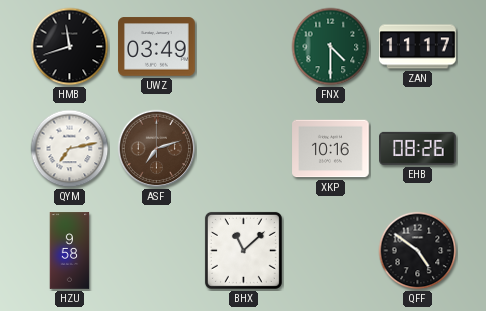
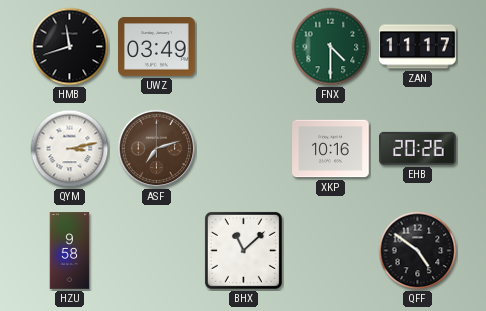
QYM: 7:13 -> 3:13
EHB: 08:26 -> 20:26
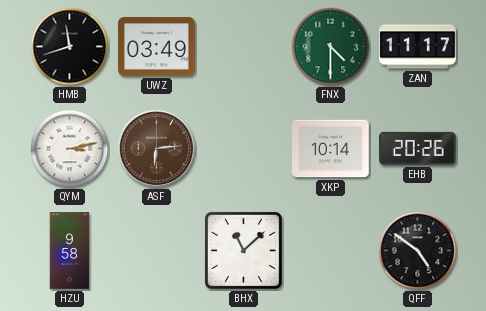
ASF: 7:12 -> 6:14
XKP: 10:16 -> 10:14
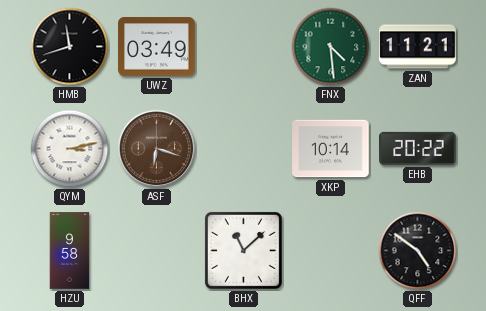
FNX: 4:30 -> 4:29
ZAN: 11:17 -> 11:21
ASF: 6:14 -> 6:18
EHB: 20:26 -> 20:22
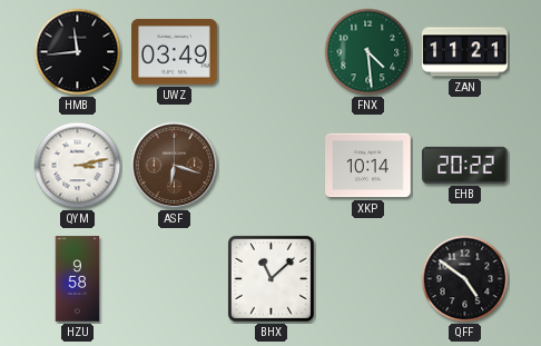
HMB: 11:42 -> 11:44
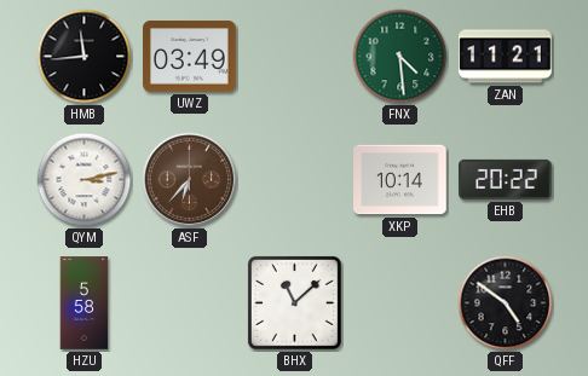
ASF: 6:18 -> 6:37
HZU: 9:58 -> 5:58
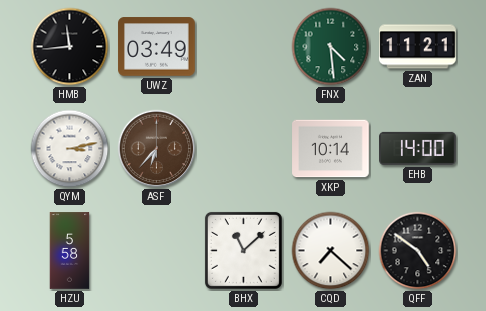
EHB: 20:22 -> 14:00
CQD: none -> 7:22
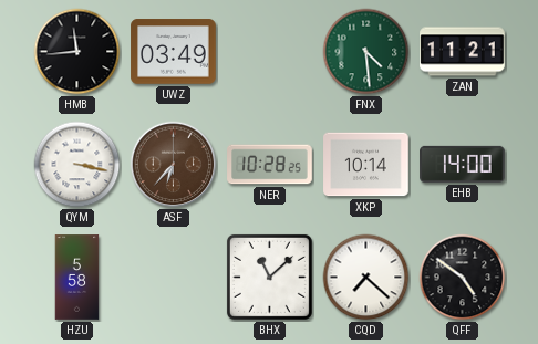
QYM: 3:13 -> 3:17
NER: none -> 10:28
